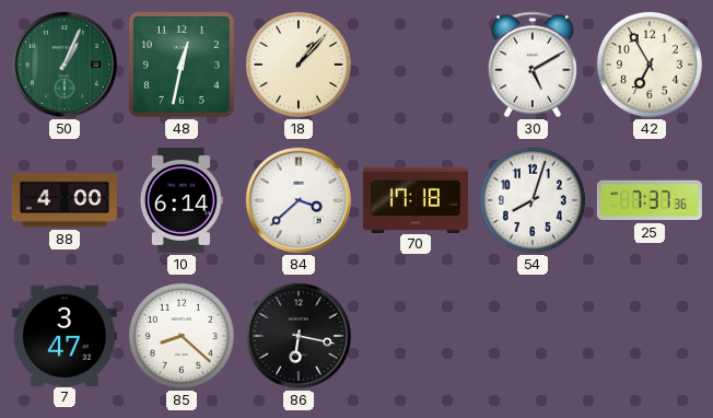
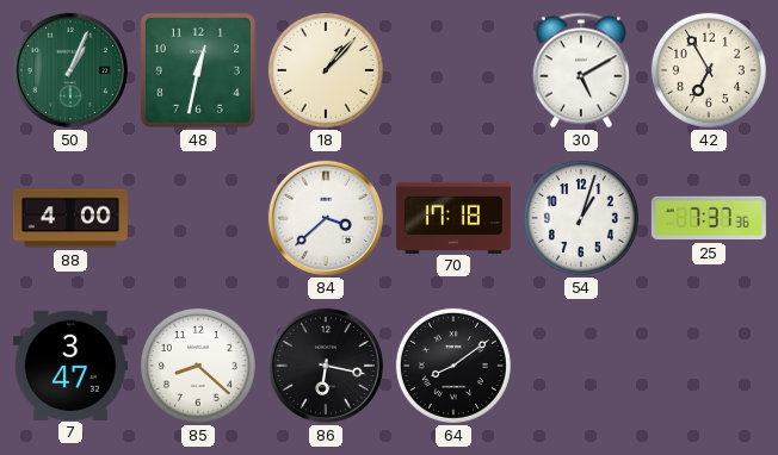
10: 6:14 -> none
54: 8:03 -> 1:03
64: none -> 8:09
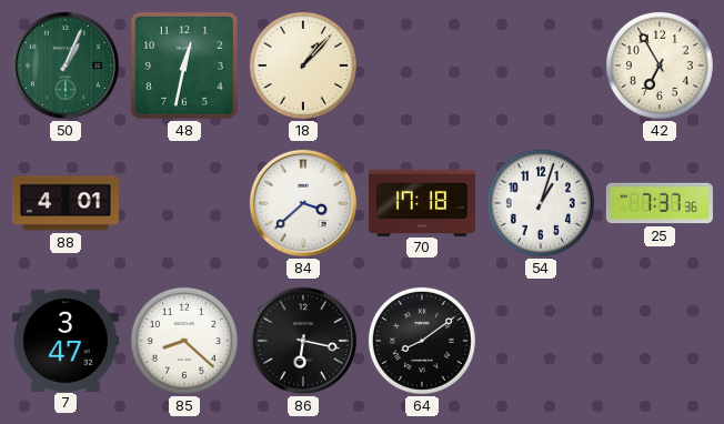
30: 5:10 -> none
88: 4:00 -> 4:01
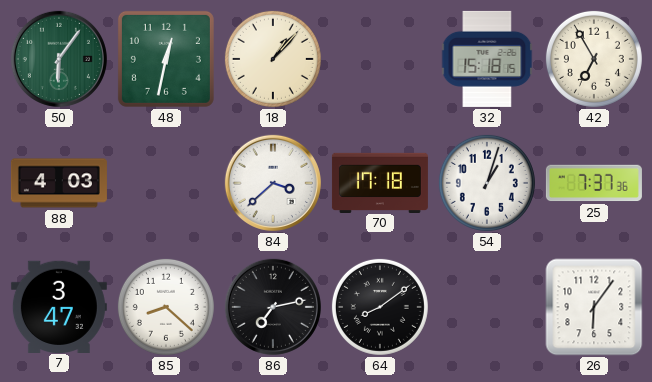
50: 1:04 -> 6:06
32: none -> 15:18
88: 4:01 -> 4:03
86: 6:17 -> 7:13
26: none -> 6:06
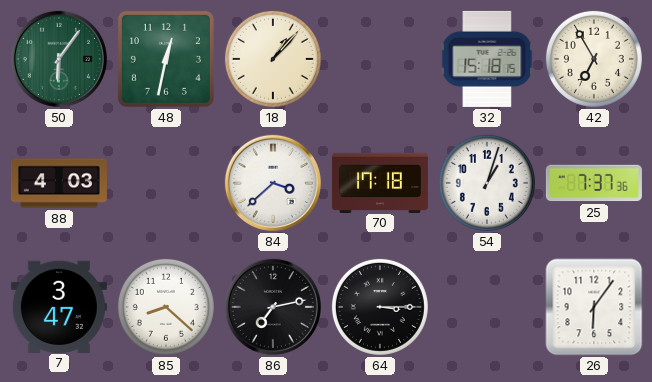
64: 8:09 -> 3:15
